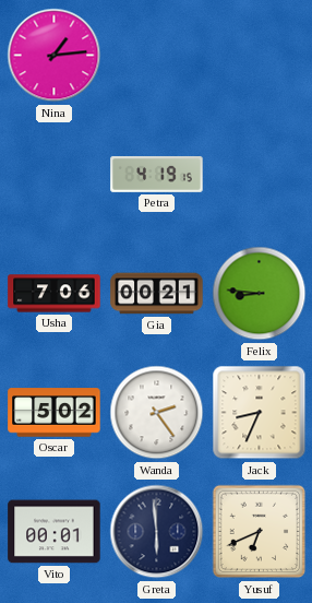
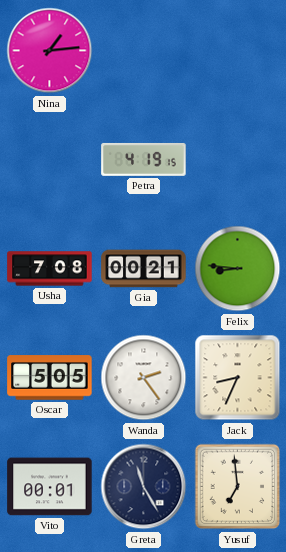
Usha: 7:06 -> 7:08
Oscar: 5:02 -> 5:05
Greta: 5:59 -> 11:25
Yusuf: 6:41 -> 6:59
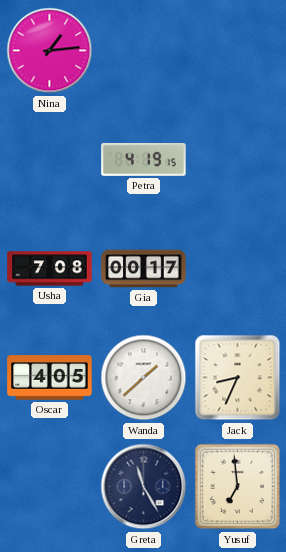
Gia: 00:21 -> 00:17
Felix: 8:46 -> none
Oscar: 5:05 -> 4:05
Wanda: 2:24 -> 1:38
Vito: 00:01 -> none
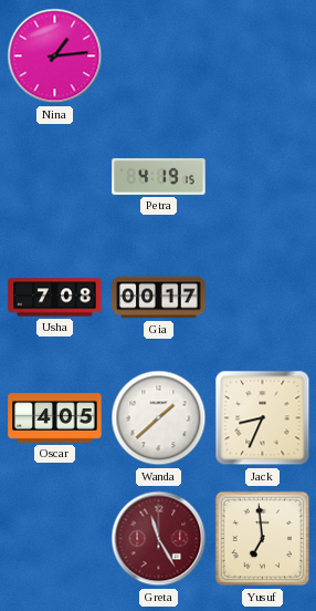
Greta dial: navy -> burgundy
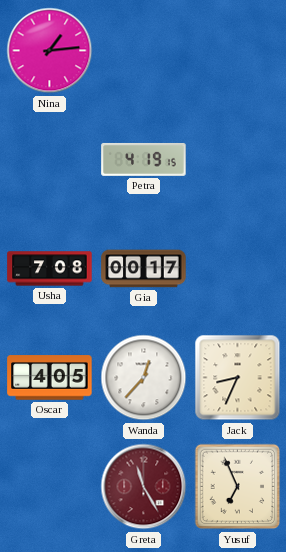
Wanda: 1:38 -> 12:37
Yusuf: 6:59 -> 6:56
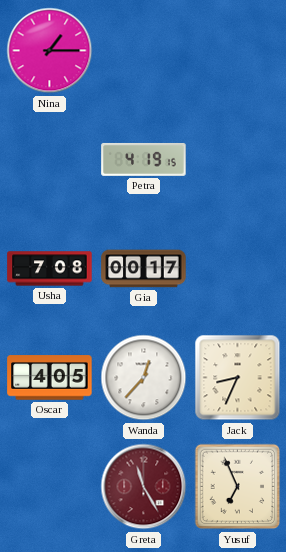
Nina: 1:14 -> 1:15
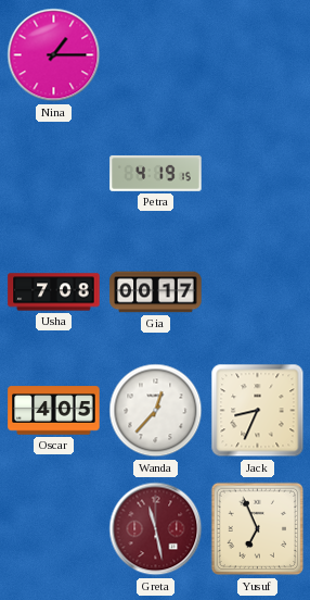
Greta: 11:25 -> 11:28
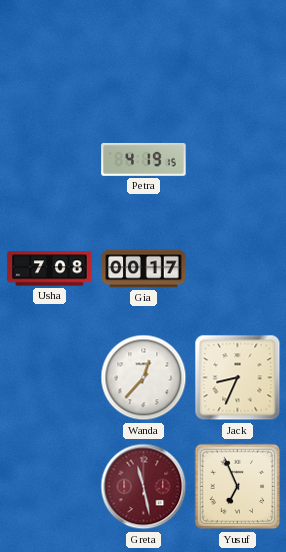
Nina: 1:15 -> none
Oscar: 4:05 -> none
